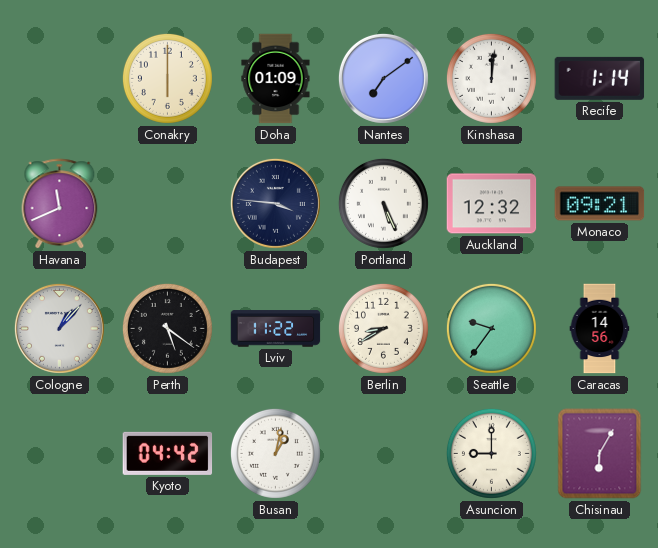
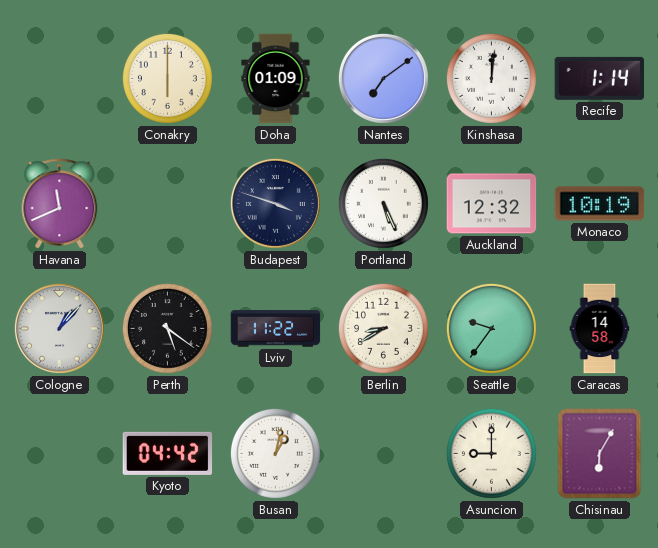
Budapest: 3:46 -> 3:48
Monaco: 09:21 -> 10:19
Caracas: 14:56 -> 14:58
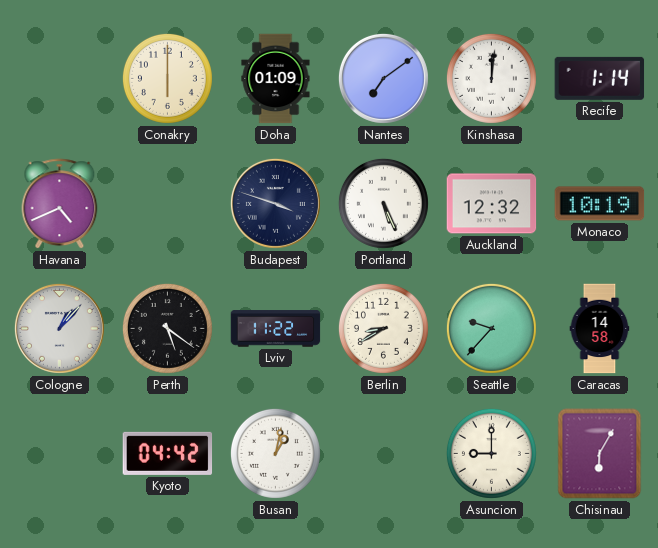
Havana: 11:41 -> 4:41
Seattle: 9:36 -> 9:37
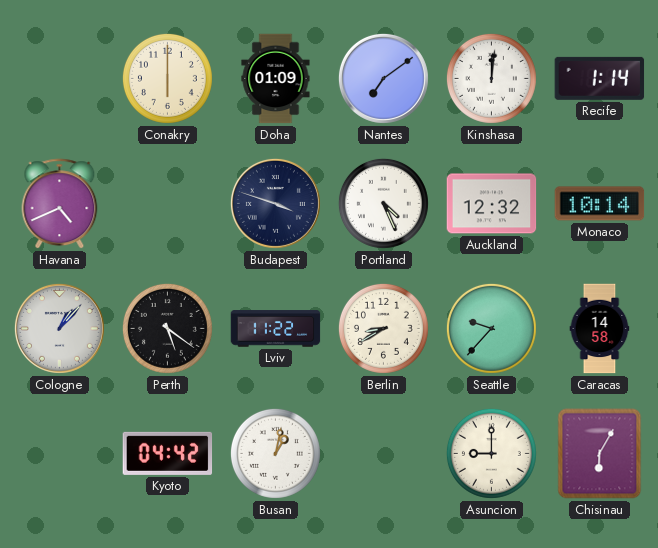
Portland: 5:26 -> 4:26
Monaco: 10:19 -> 10:14
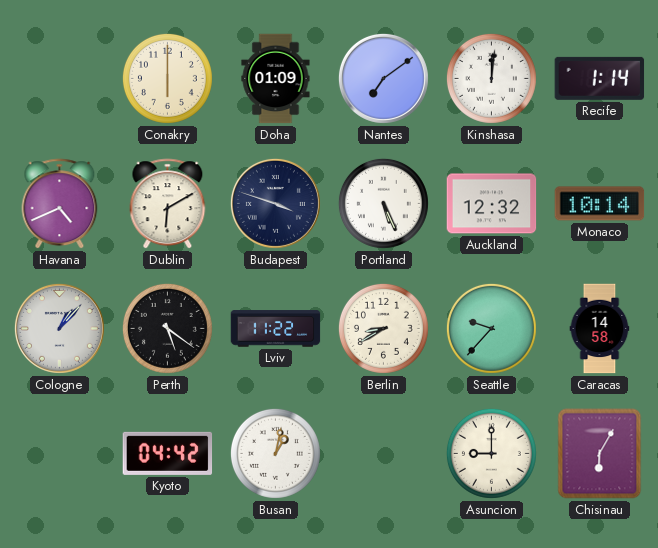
Dublin: none -> 6:10
Portland: 4:26 -> 5:26
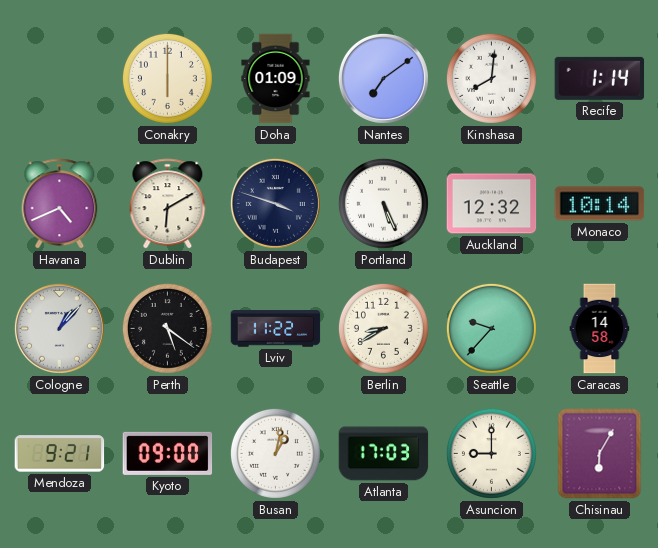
Kinshasa: 12:01 -> 8:01
Mendoza: none -> 9:21
Kyoto: 04:42 -> 09:00
Atlanta: none -> 17:03
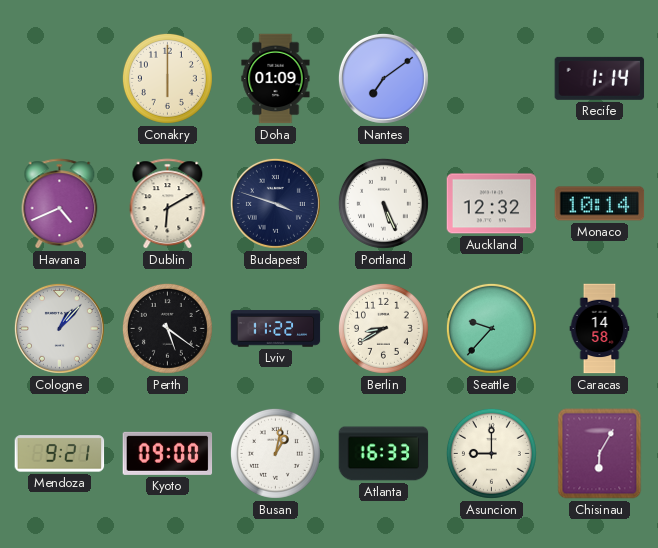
Kinshasa: 8:01 -> none
Atlanta: 17:03 -> 16:33
